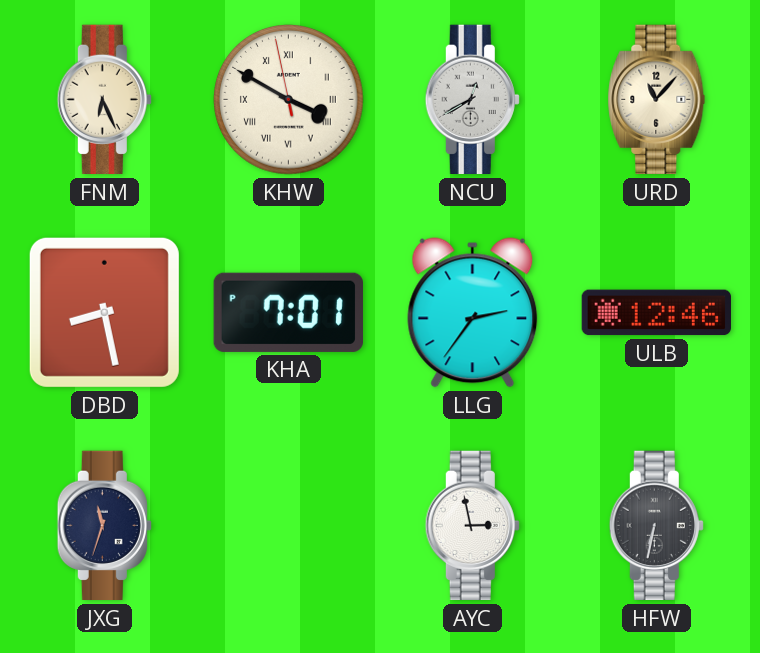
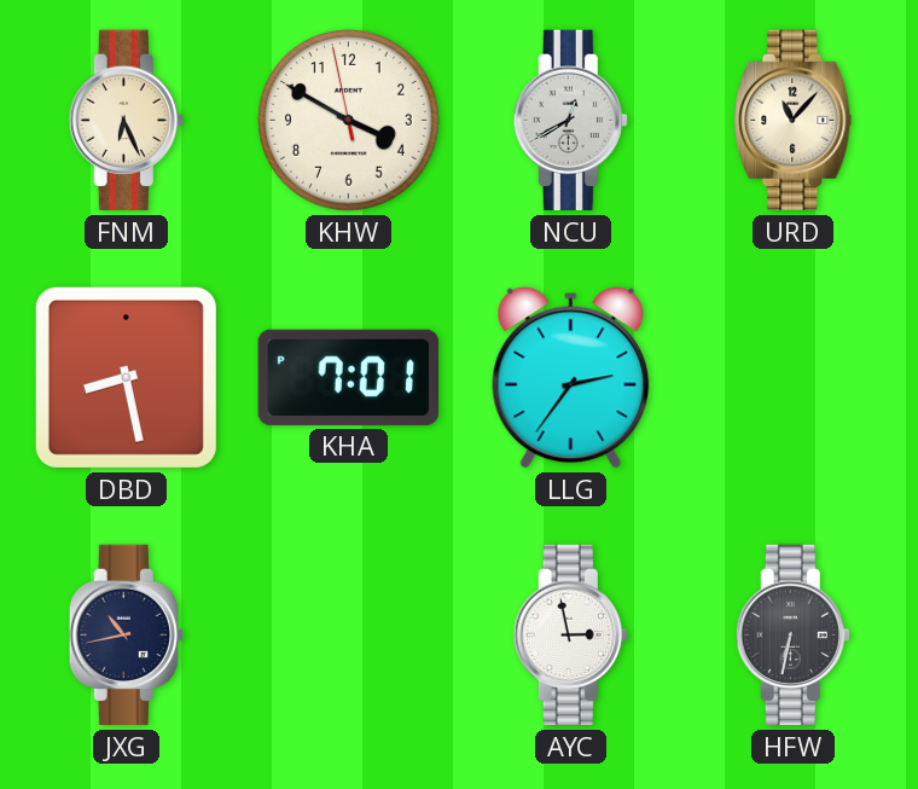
KHW numerals: Roman -> Arabic
ULB: 12:46 -> none
JXG: 11:33 -> 10:43
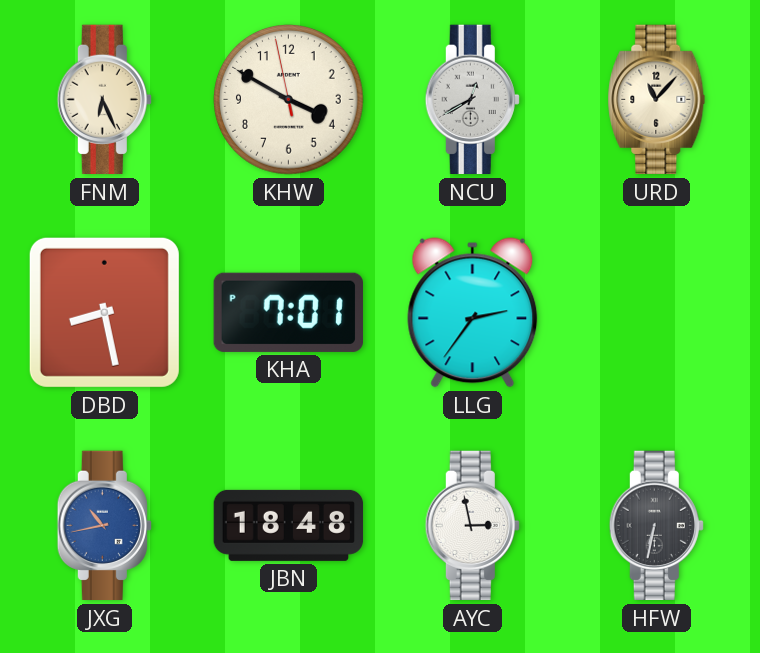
JXG dial: navy -> blue
JBN: none -> 18:48
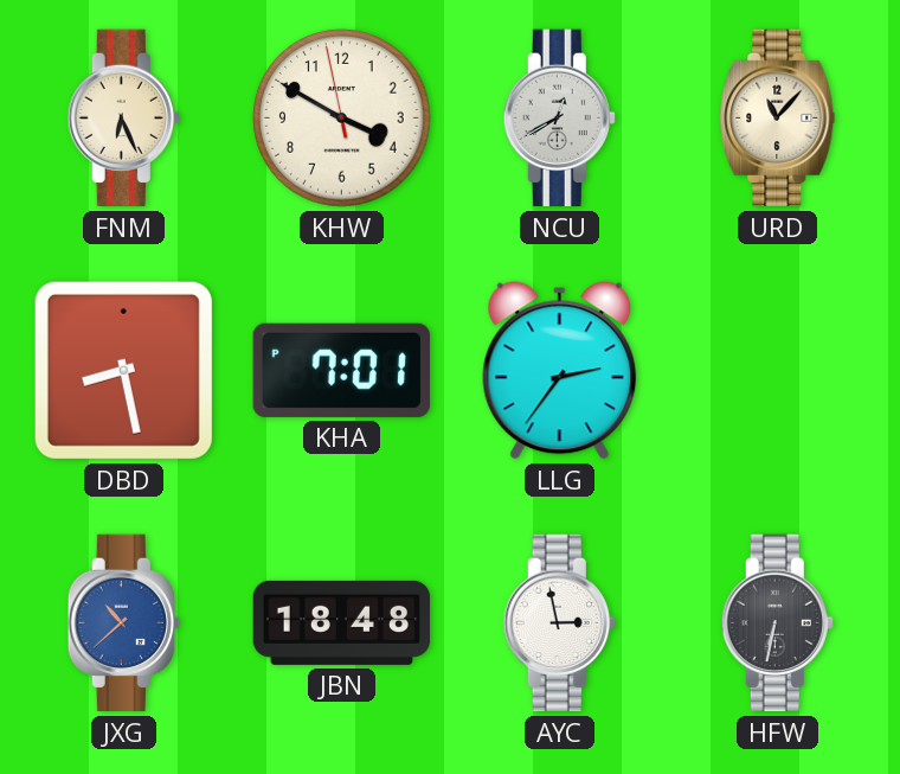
JXG: 10:43 -> 10:38
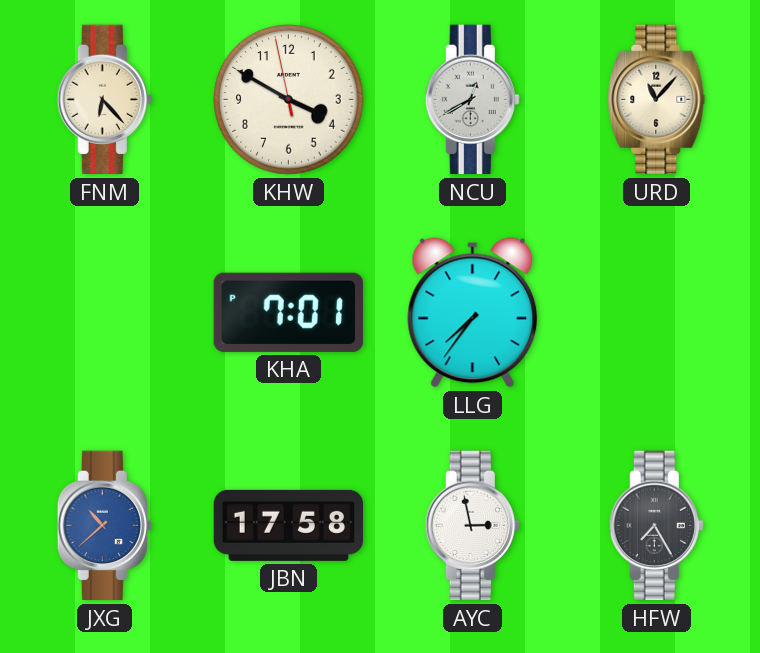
FNM: 6:26 -> 6:23
DBD: 8:28 -> none
LLG: 2:36 -> 7:36
JBN: 18:48 -> 17:58
HFW: 6:32 -> 7:25
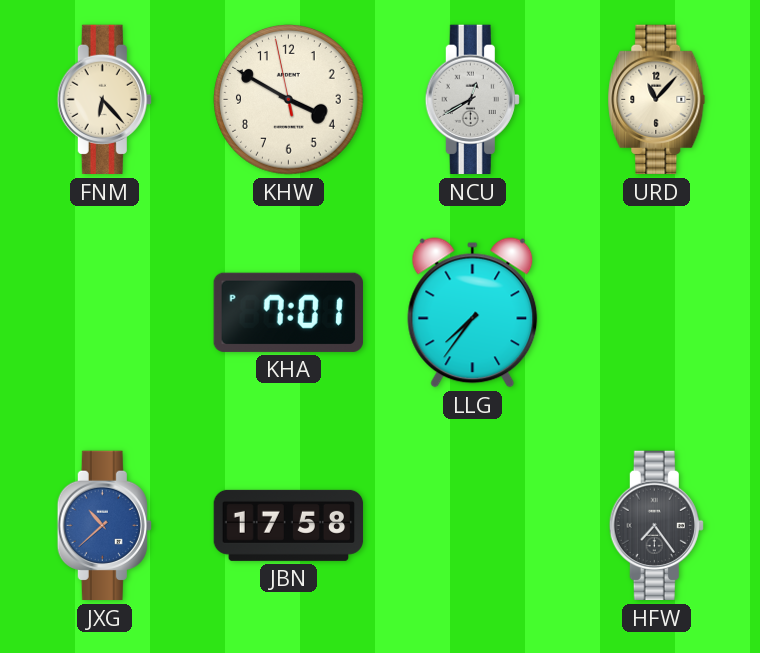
AYC: 2:58 -> none
HFW: 7:25 -> 7:24
